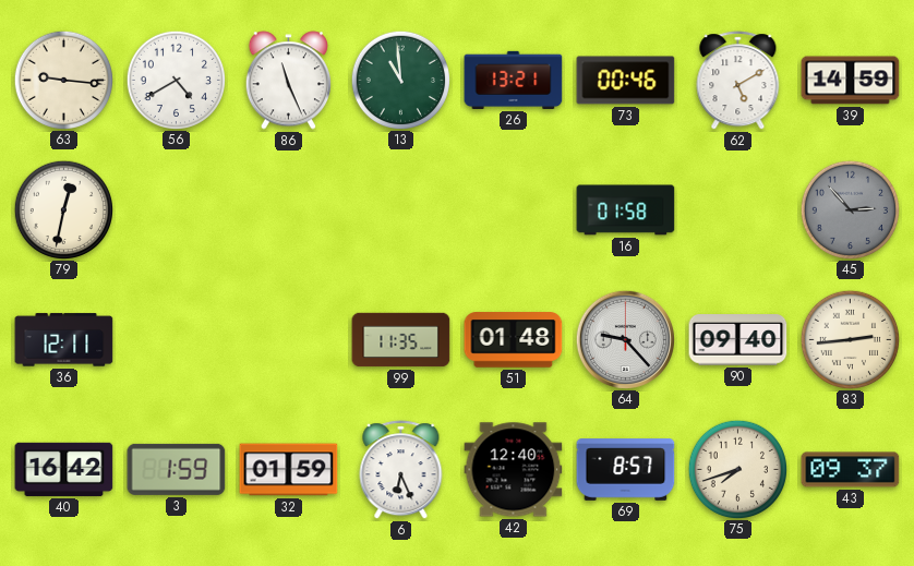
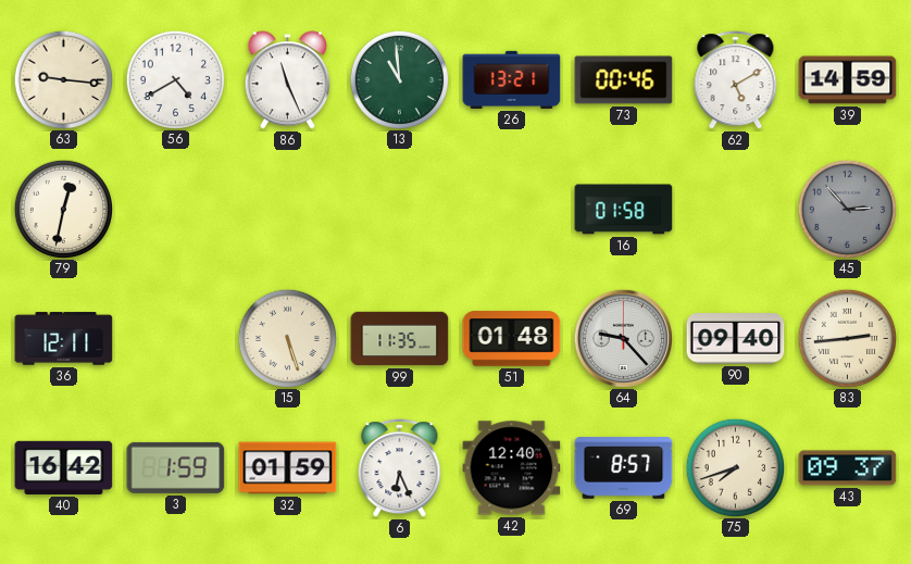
15: none -> 5:27
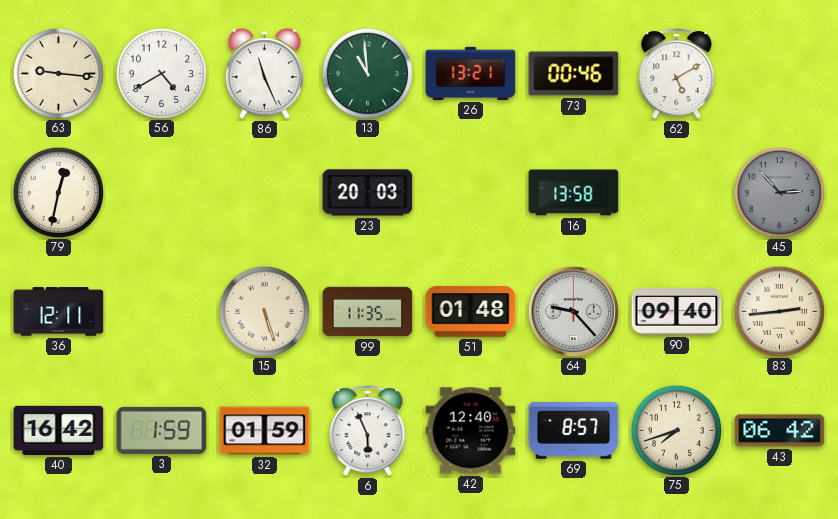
39: 14:59 -> none
23: none -> 20:03
16: 01:58 -> 13:58
6: 6:26 -> 5:56
43: 09:37 -> 06:42
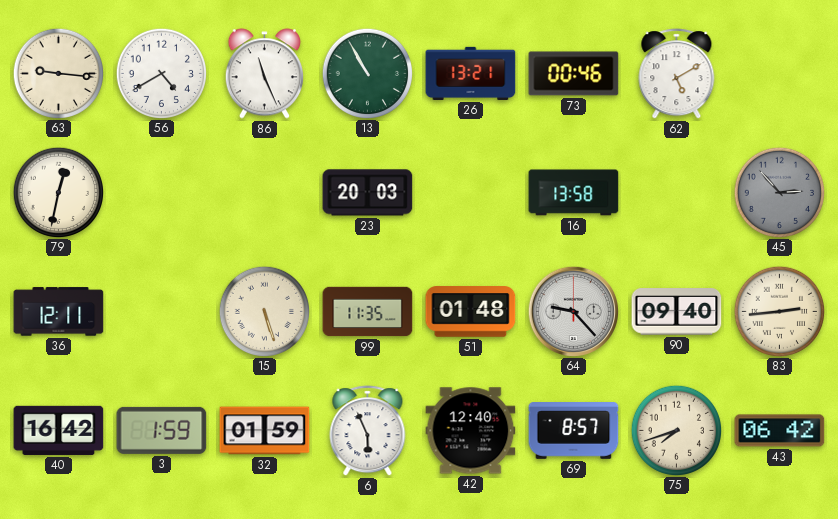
13: 10:59 -> 10:55
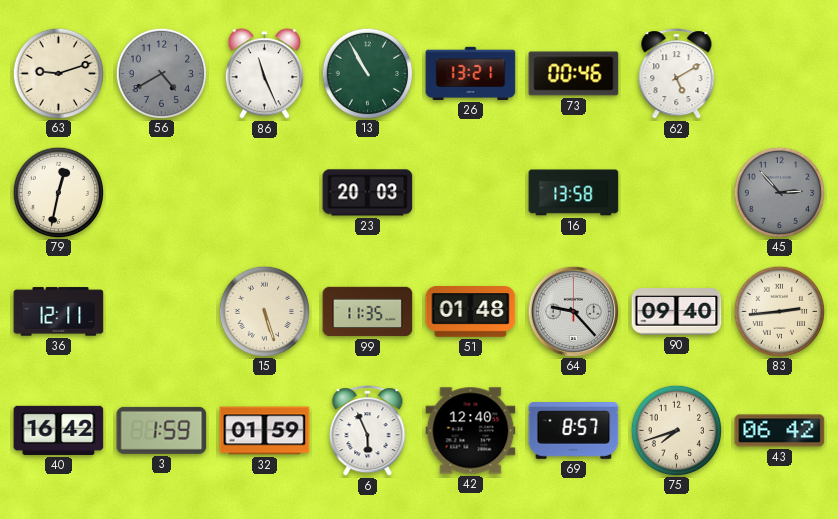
63: 9:16 -> 9:12
56 dial: white -> grey
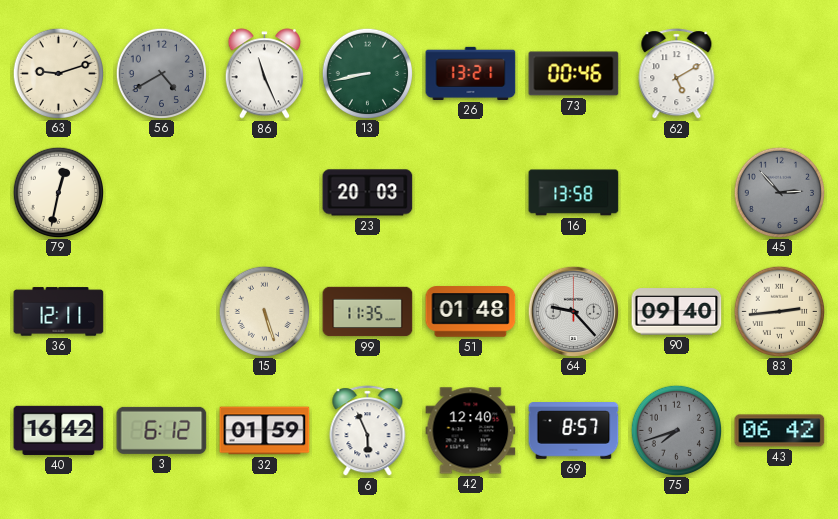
13: 10:55 -> 8:43
3: 1:59 -> 6:12
75 dial: cream -> grey
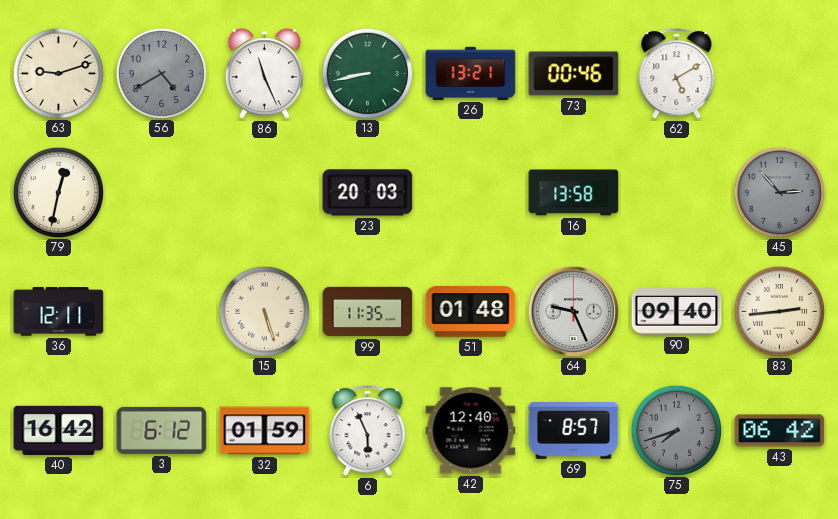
64: 9:23 -> 9:26
